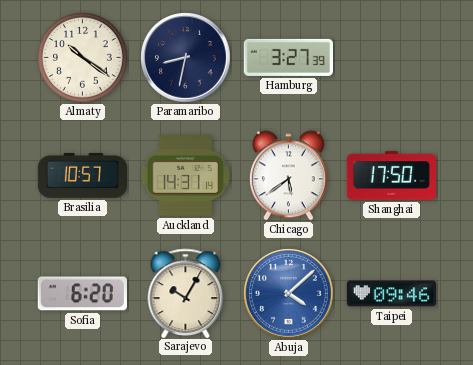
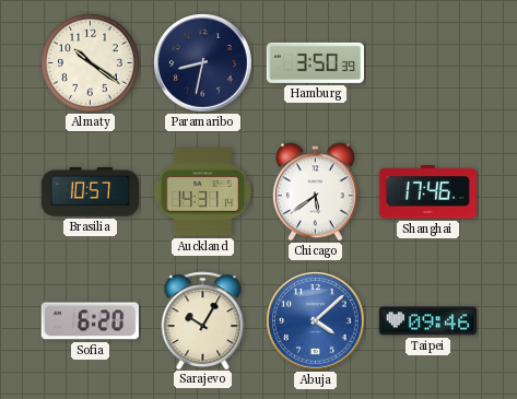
Hamburg: 3:27 -> 3:50
Shanghai: 17:50 -> 17:46
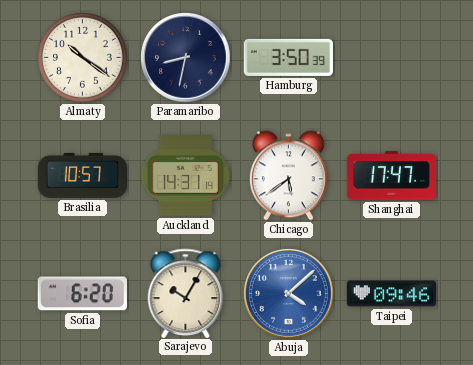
Shanghai: 17:46 -> 17:47
